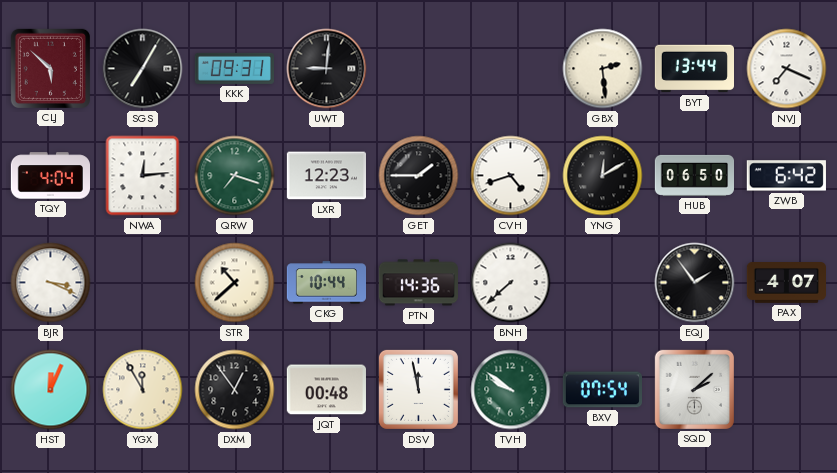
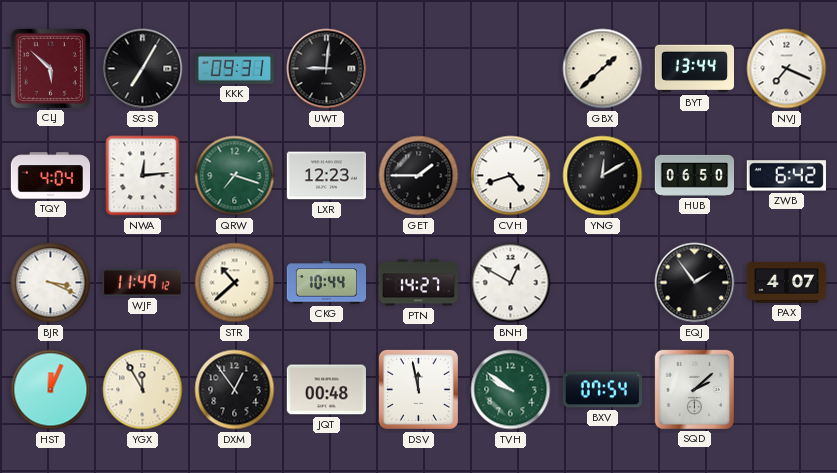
GBX: 2:29 -> 1:38
WJF: none -> 11:49
PTN: 14:36 -> 14:27
BNH: 7:38 -> 12:50
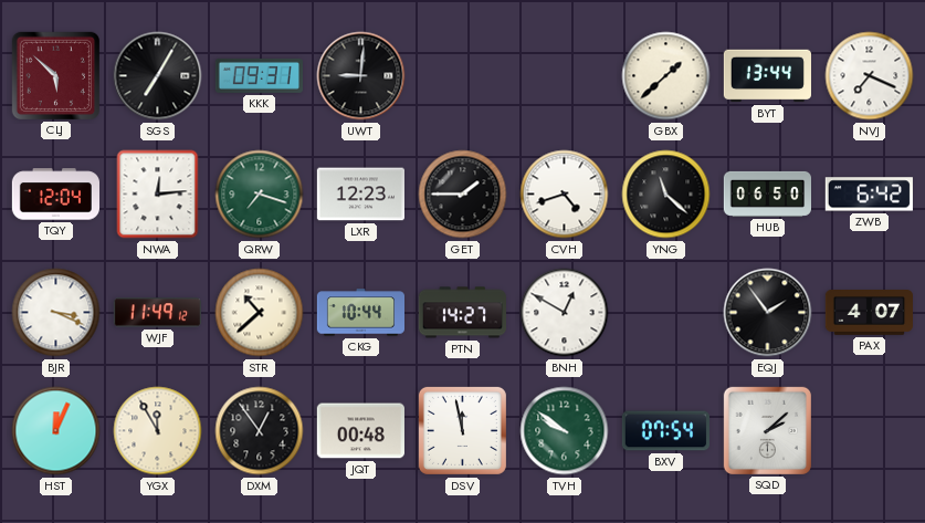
TQY: 4:04 -> 12:04
YNG: 12:10 -> 11:22
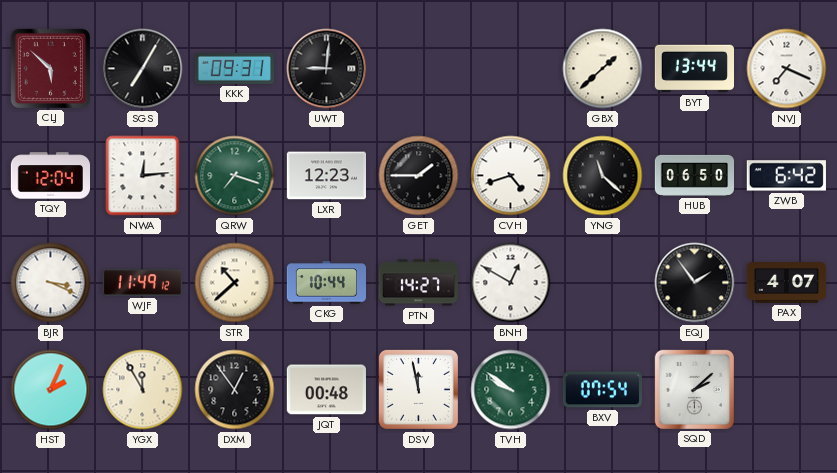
HST: 12:04 -> 2:04
